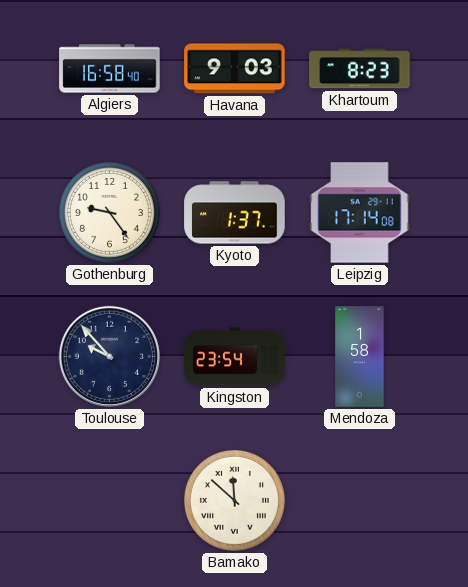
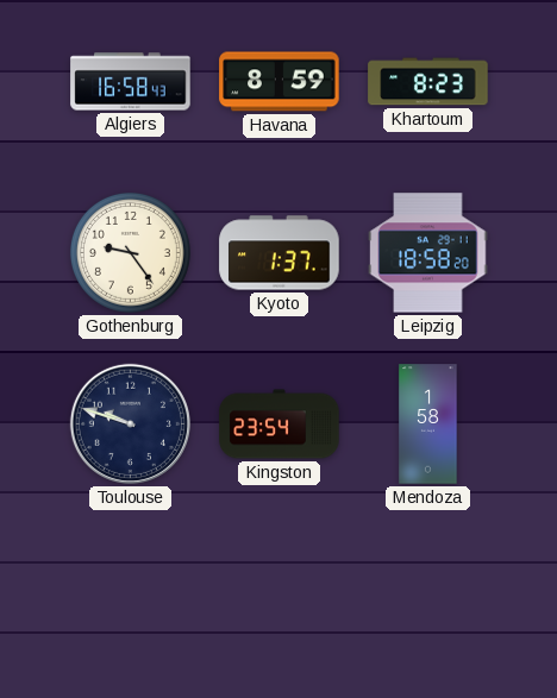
Algiers: 16:58:40 -> 16:58:43
Havana: 9:03 -> 8:59
Leipzig: 17:14 -> 18:58
Toulouse: 9:53 -> 9:48
Bamako: 11:52 -> none
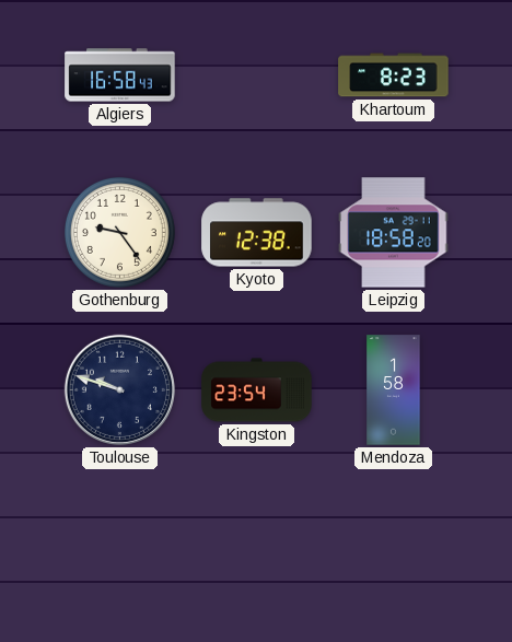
Havana: 8:59 -> none
Kyoto: 1:37 -> 12:38
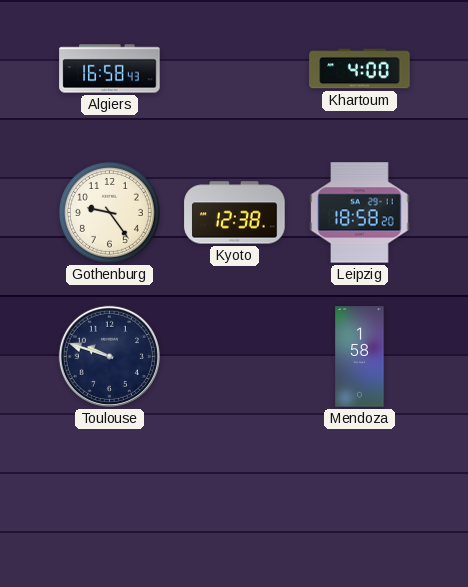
Khartoum: 8:23 -> 4:00
Kingston: 23:54 -> none
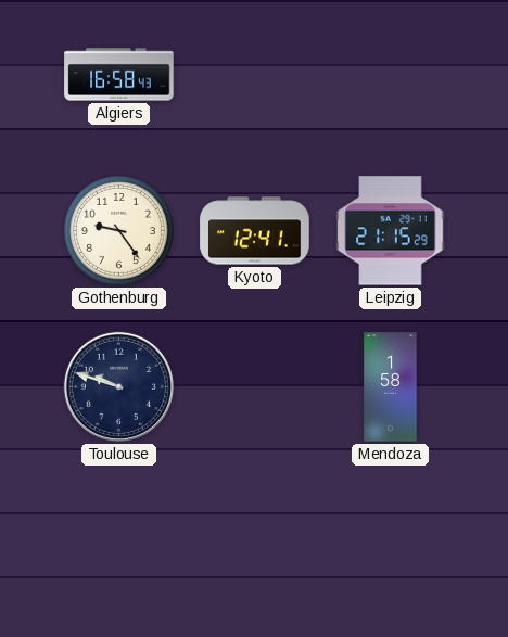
Khartoum: 4:00 -> none
Kyoto: 12:38 -> 12:41
Leipzig: 18:58 -> 21:15
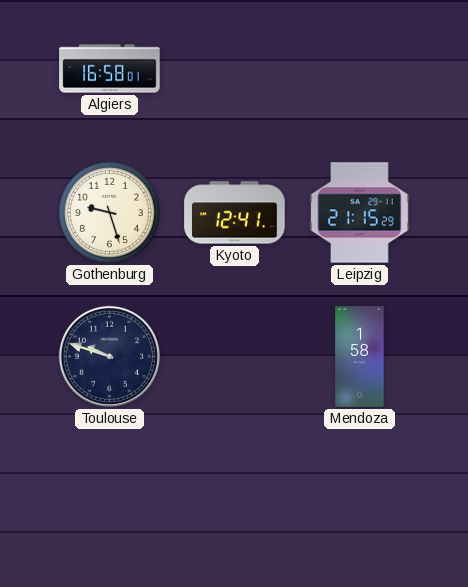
Algiers: 16:58:43 -> 16:58:01
Gothenburg: 9:24 -> 9:27
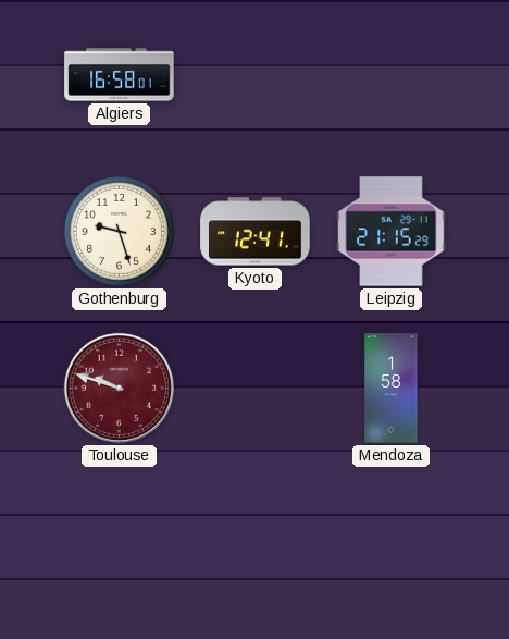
Toulouse dial: navy -> burgundy
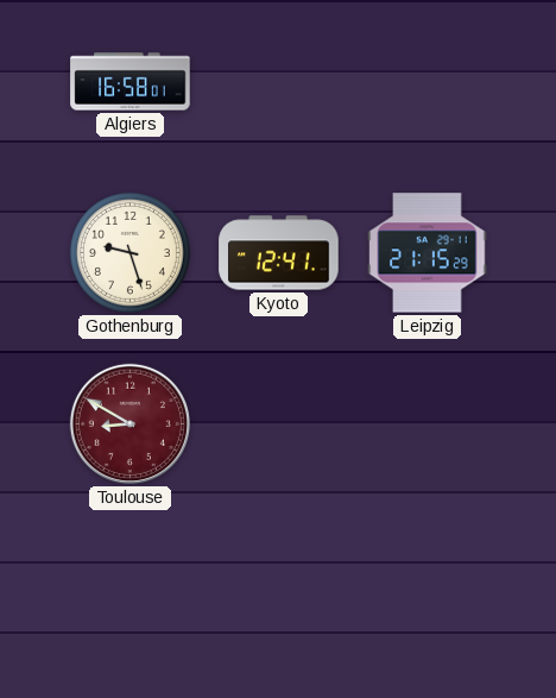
Toulouse: 9:48 -> 8:50
Mendoza: 1:58 -> none
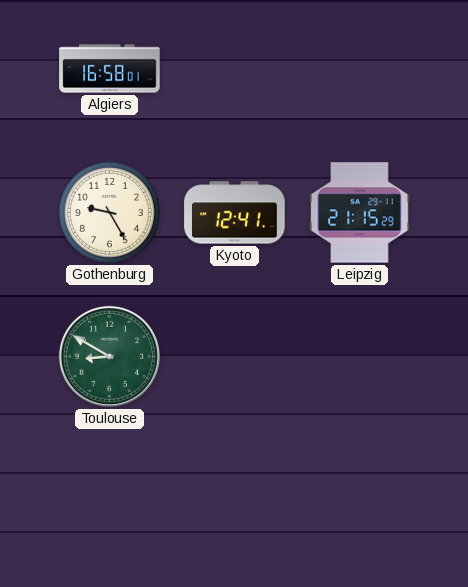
Gothenburg: 9:27 -> 9:25
Toulouse dial: burgundy -> green
